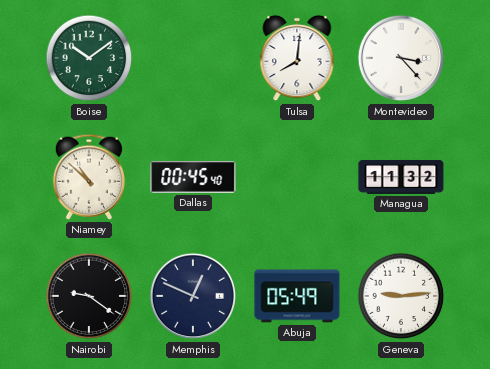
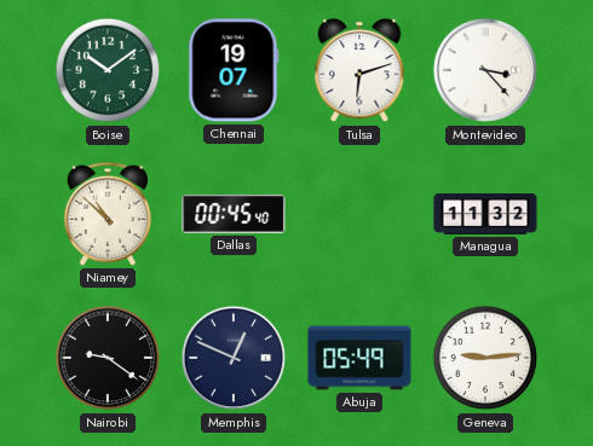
Chennai: none -> 19:07
Tulsa: 8:01 -> 6:12
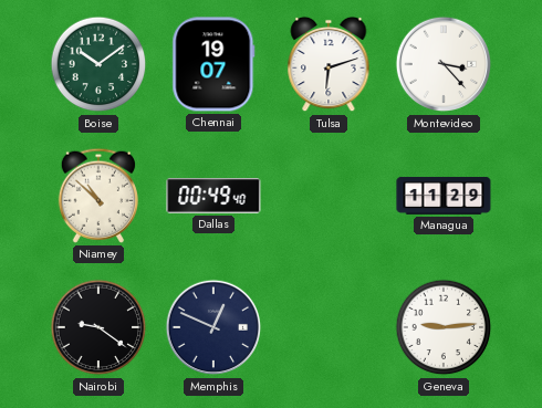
Dallas: 00:45 -> 00:49
Managua: 11:32 -> 11:29
Abuja: 05:49 -> none
